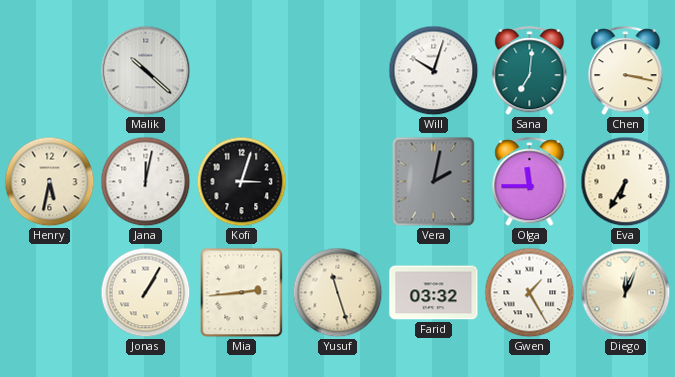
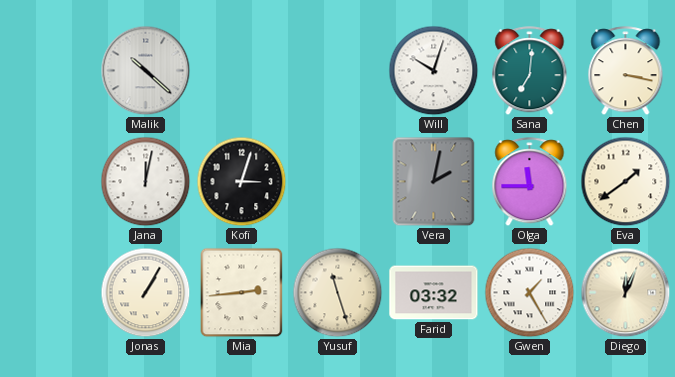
Henry: 5:32 -> none
Eva: 6:35 -> 1:39
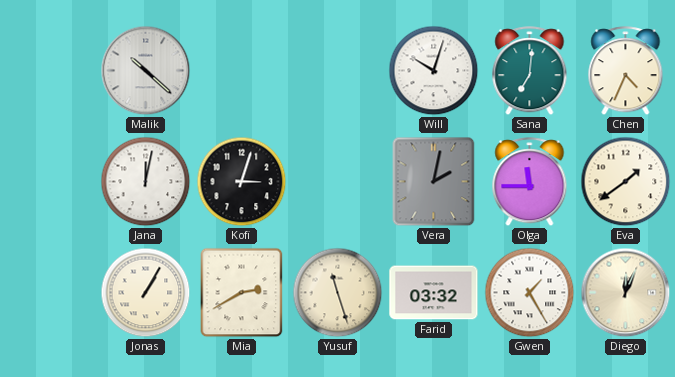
Chen: 3:17 -> 4:34
Mia: 2:44 -> 2:40
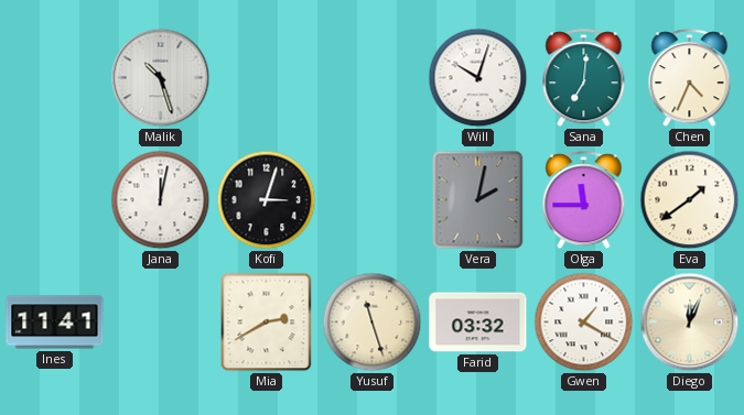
Malik: 10:22 -> 10:27
Ines: none -> 11:41
Jonas: 1:05 -> none
Gwen: 1:25 -> 1:20
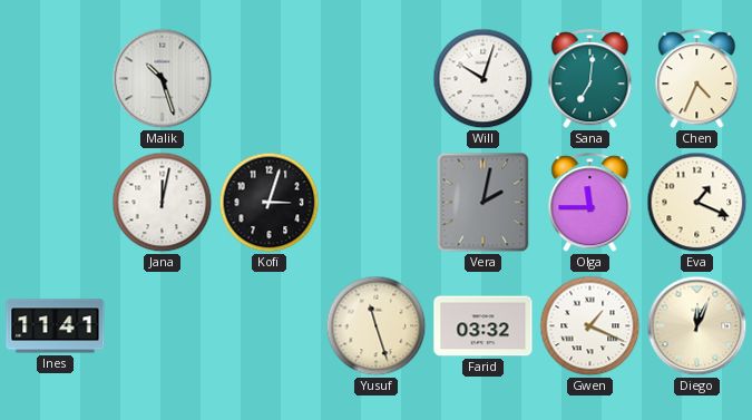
Eva: 1:39 -> 1:19
Mia: 2:40 -> none
Gwen: 1:20 -> 1:19
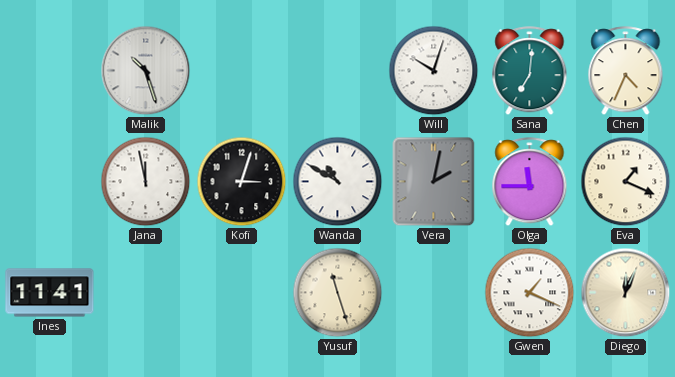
Jana: 12:02 -> 11:58
Wanda: none -> 10:50
Farid: 03:32 -> none
